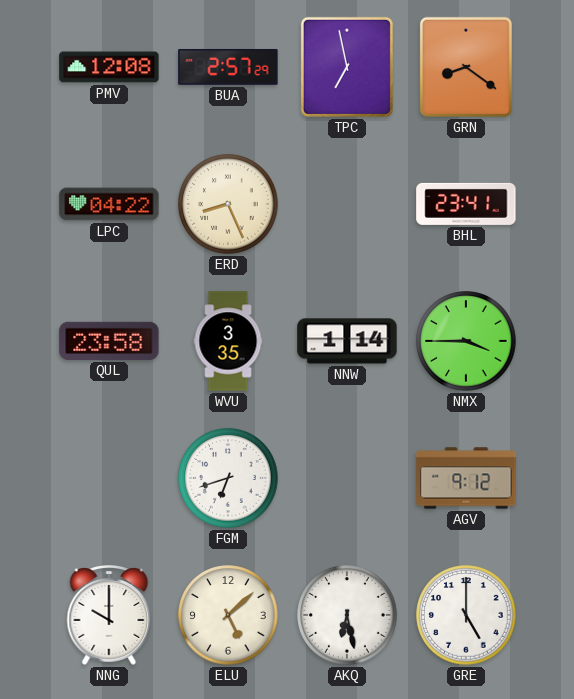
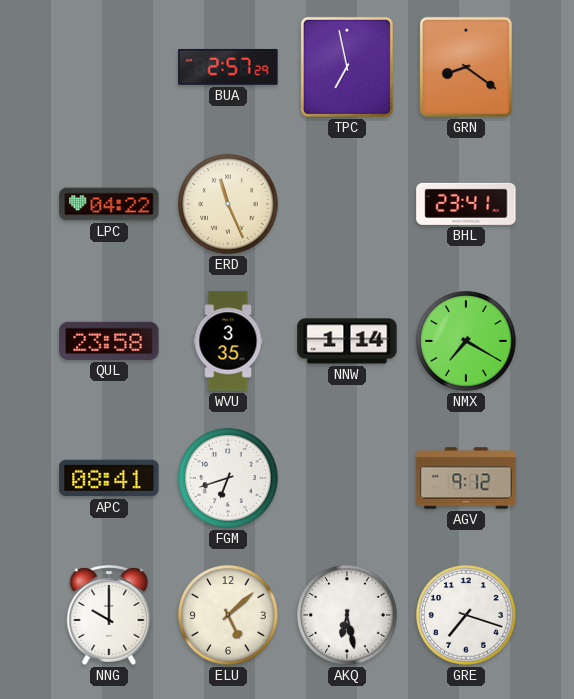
PMV: 12:08 -> none
ERD: 8:26 -> 11:26
NMX: 3:45 -> 7:20
APC: none -> 08:41
GRE: 5:00 -> 7:18
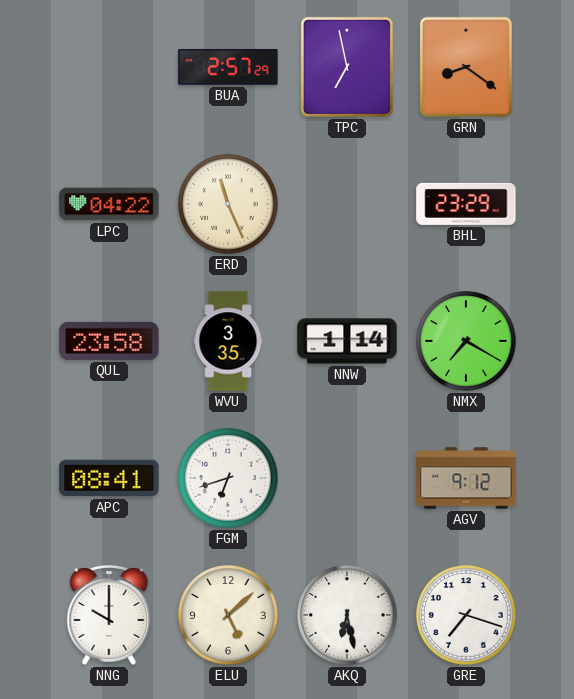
BHL: 23:41 -> 23:29
